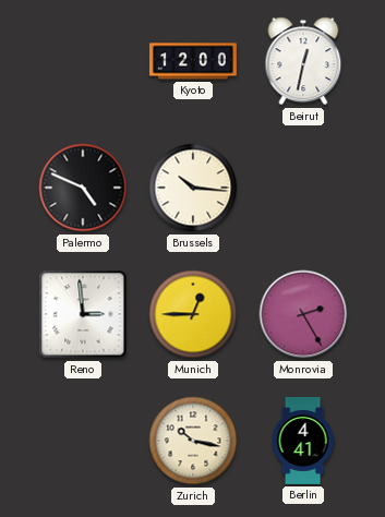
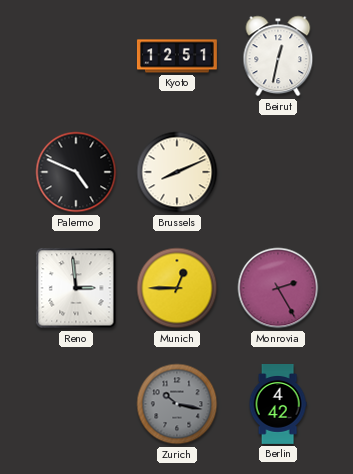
Kyoto: 12:00 -> 12:51
Brussels: 10:16 -> 8:11
Zurich dial: cream -> grey
Berlin: 4:41 -> 4:42
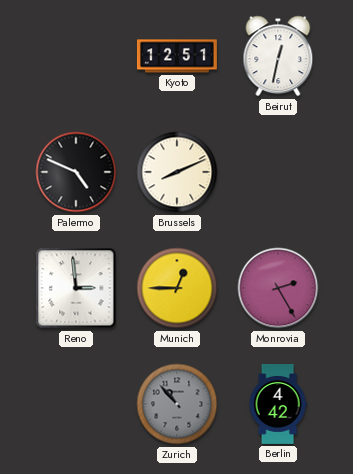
Zurich: 10:17 -> 10:53
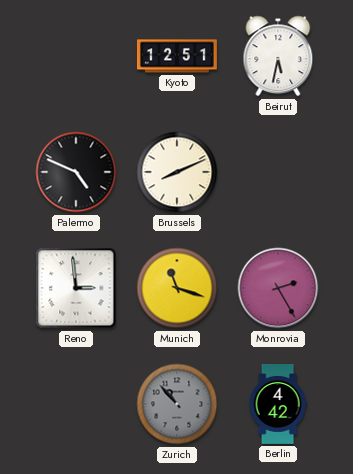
Beirut: 12:32 -> 5:32
Munich: 12:45 -> 11:18
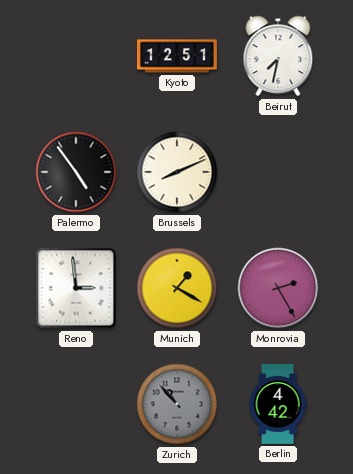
Beirut: 5:32 -> 7:32
Palermo: 4:49 -> 4:54
Munich: 11:18 -> 1:20
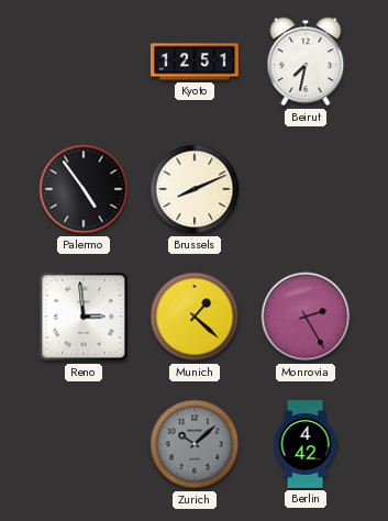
Munich: 1:20 -> 1:22
Zurich: 10:53 -> 10:08
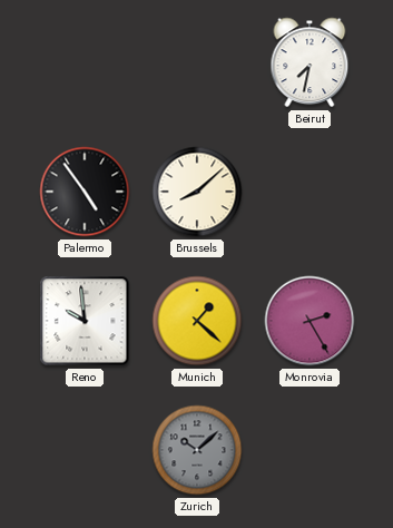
Kyoto: 12:51 -> none
Brussels: 8:11 -> 8:08
Reno: 2:59 -> 9:59
Berlin: 4:42 -> none
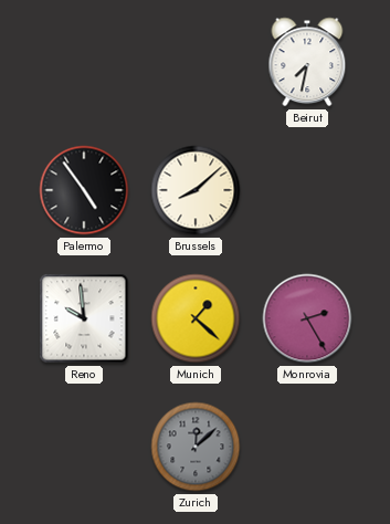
Zurich: 10:08 -> 12:08
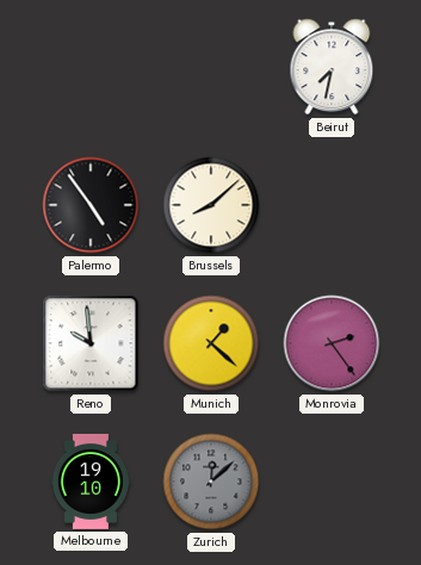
Monrovia: 2:25 -> 2:24
Melbourne: none -> 19:10
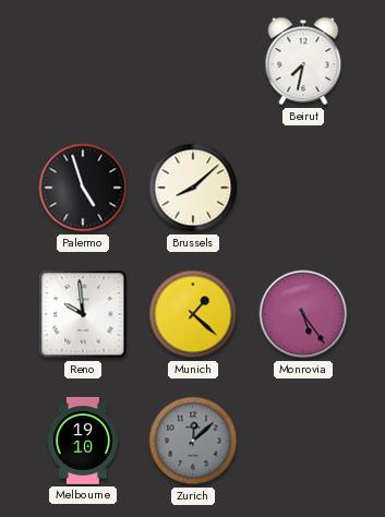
Palermo: 4:54 -> 4:57
Monrovia: 2:24 -> 5:24
